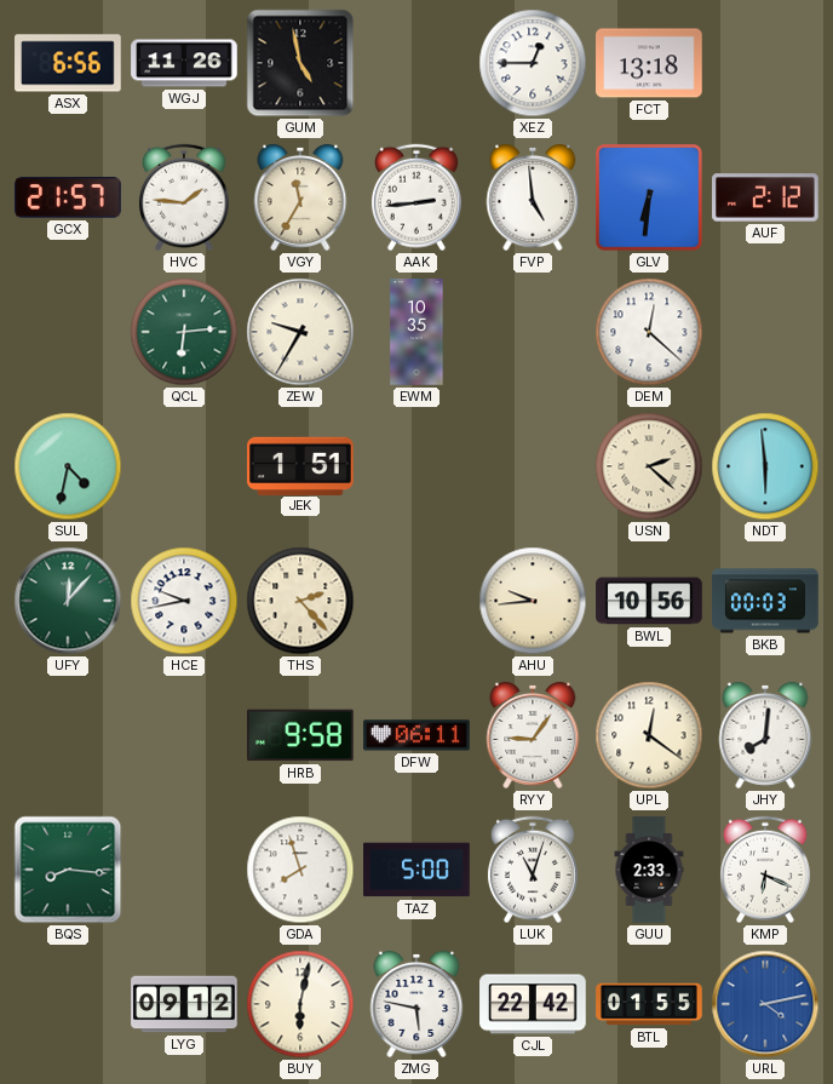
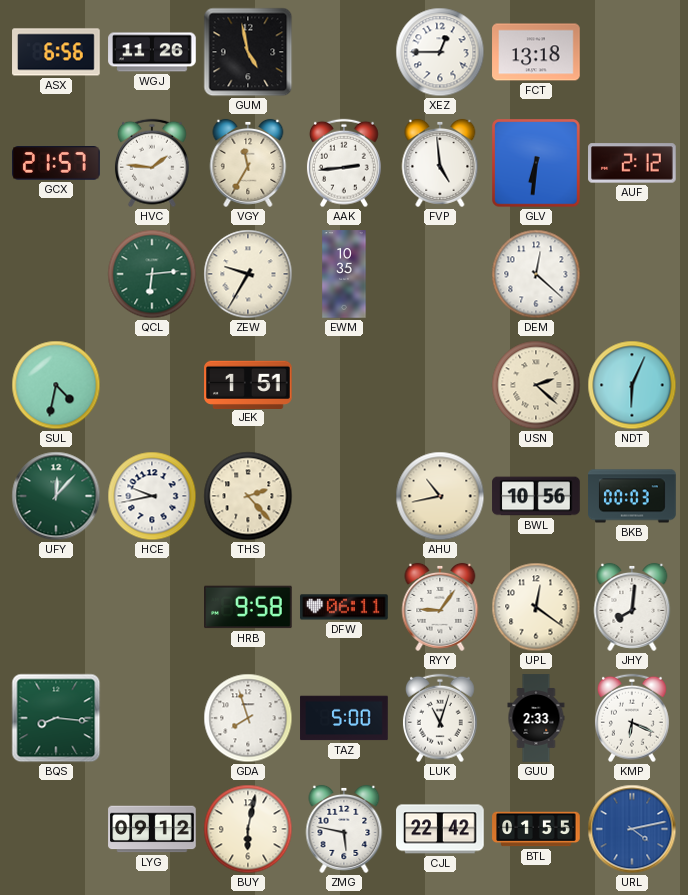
NDT: 5:59 -> 6:04
AHU: 9:44 -> 10:43
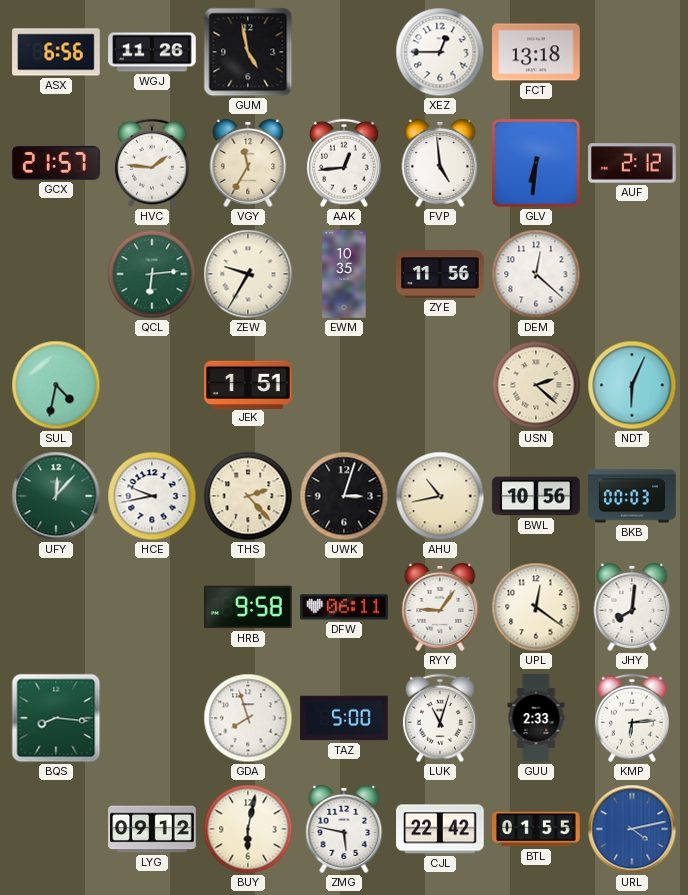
AAK: 2:44 -> 12:44
ZYE: none -> 11:56
UWK: none -> 3:03
KMP: 6:19 -> 6:14
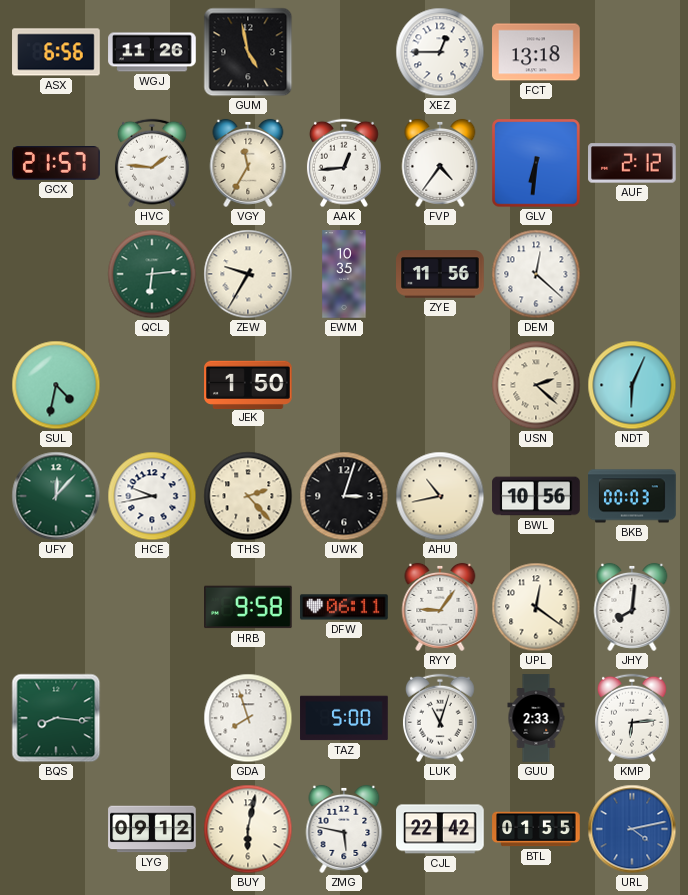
FVP: 4:59 -> 4:36
JEK: 1:51 -> 1:50
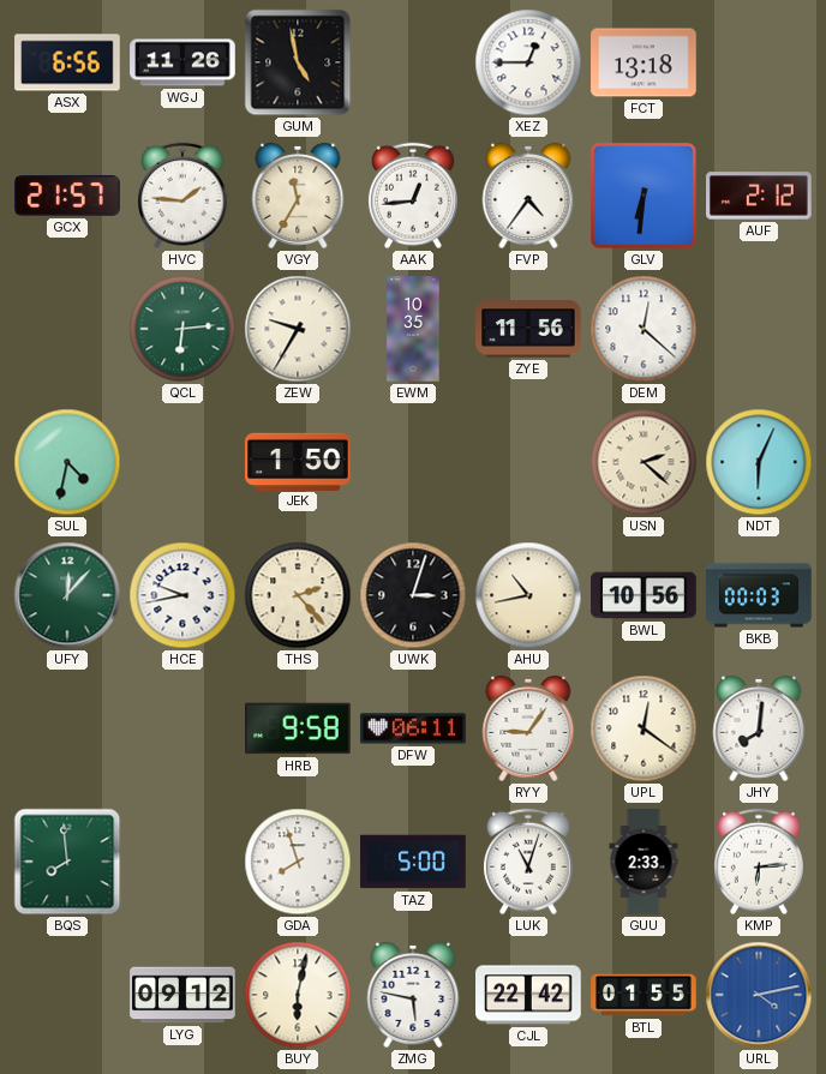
BQS: 8:16 -> 7:59
